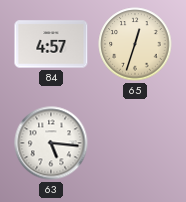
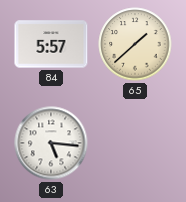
84: 4:57 -> 5:57
65: 12:33 -> 1:38
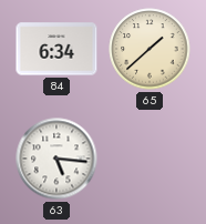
84: 5:57 -> 6:34
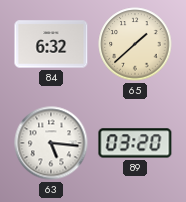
84: 6:34 -> 6:32
89: none -> 03:20
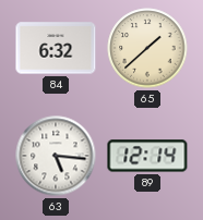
89: 03:20 -> 12:14
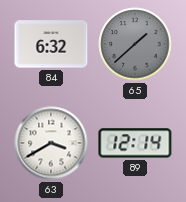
65 dial: cream -> grey
63: 5:16 -> 3:40
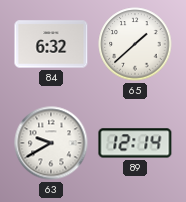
65 dial: grey -> white
63: 3:40 -> 9:40
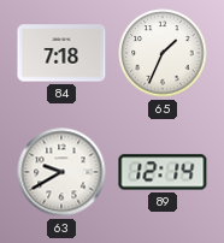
84: 6:32 -> 7:18
65: 1:38 -> 1:34
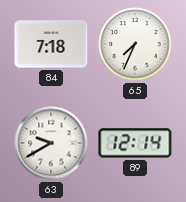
65: 1:34 -> 7:34
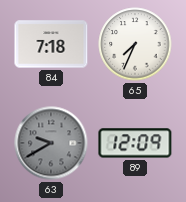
63 dial: white -> grey
89: 12:14 -> 12:09
